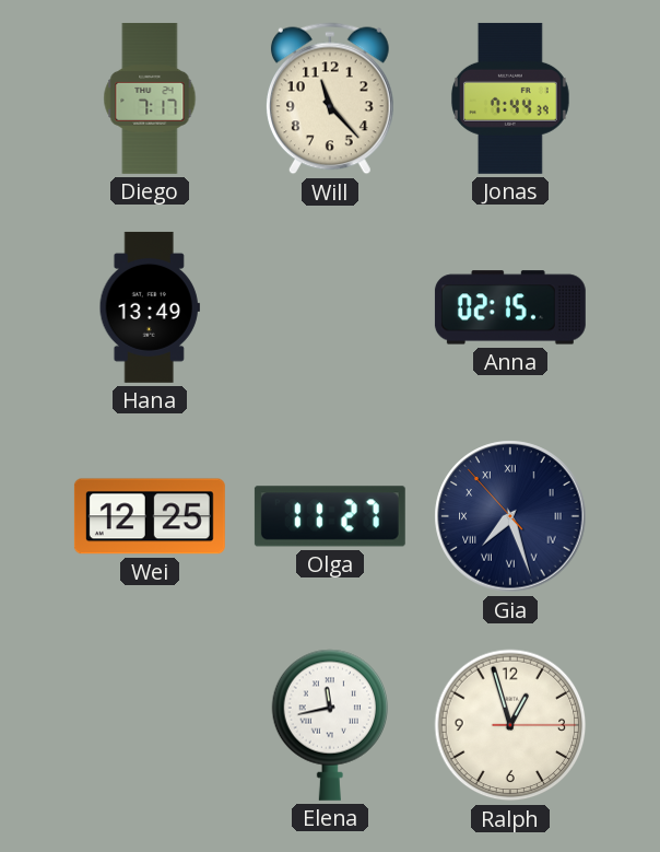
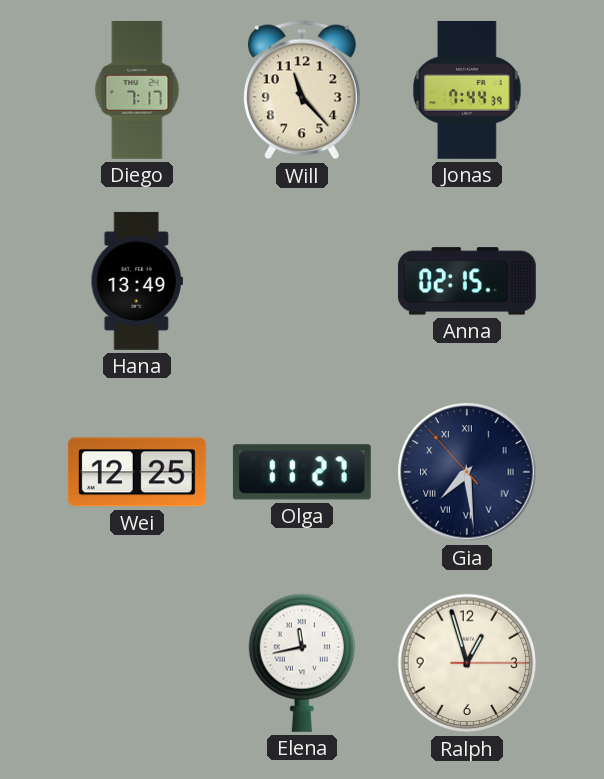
Gia: 7:26 -> 7:28
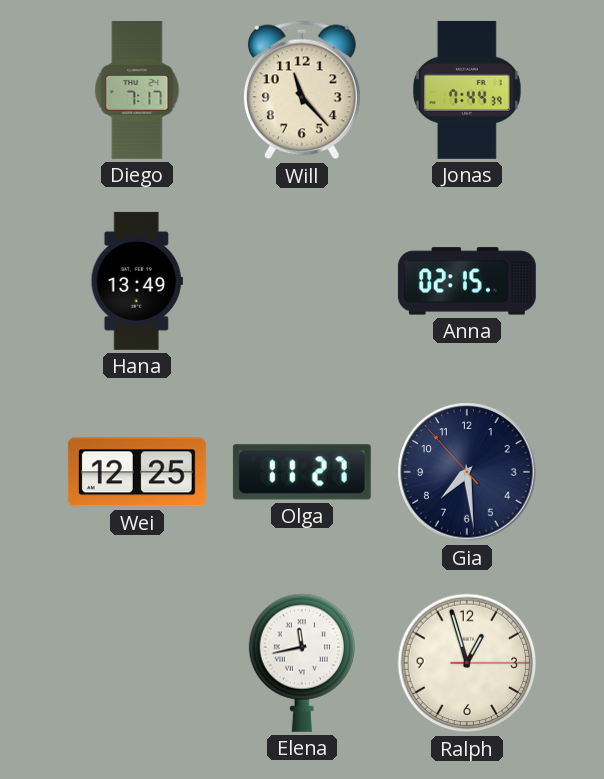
Gia numerals: Roman -> Arabic
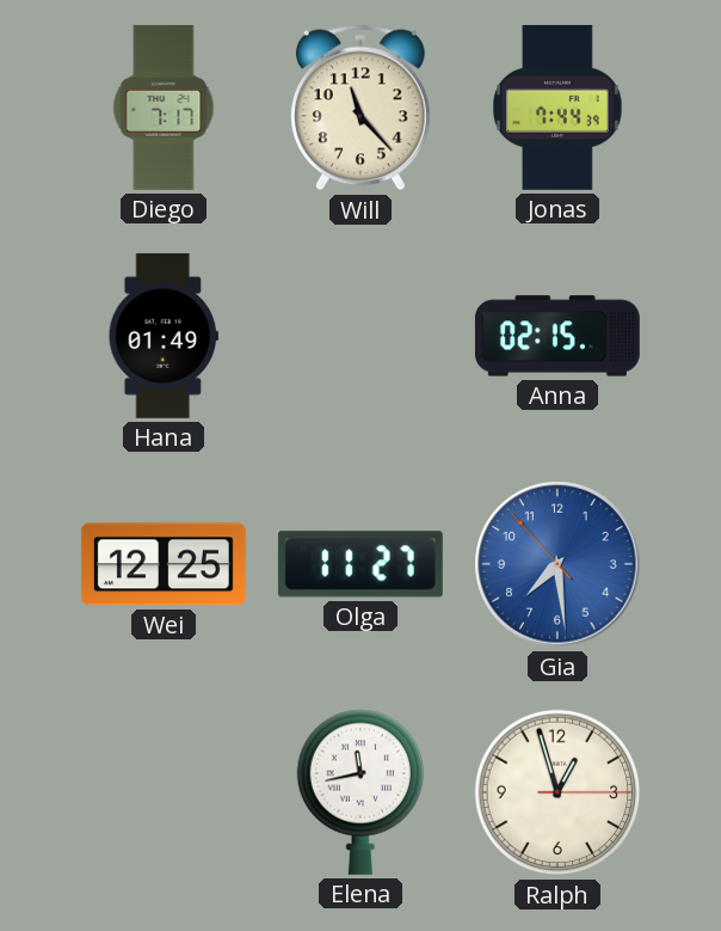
Hana: 13:49 -> 01:49
Gia dial: navy -> blue
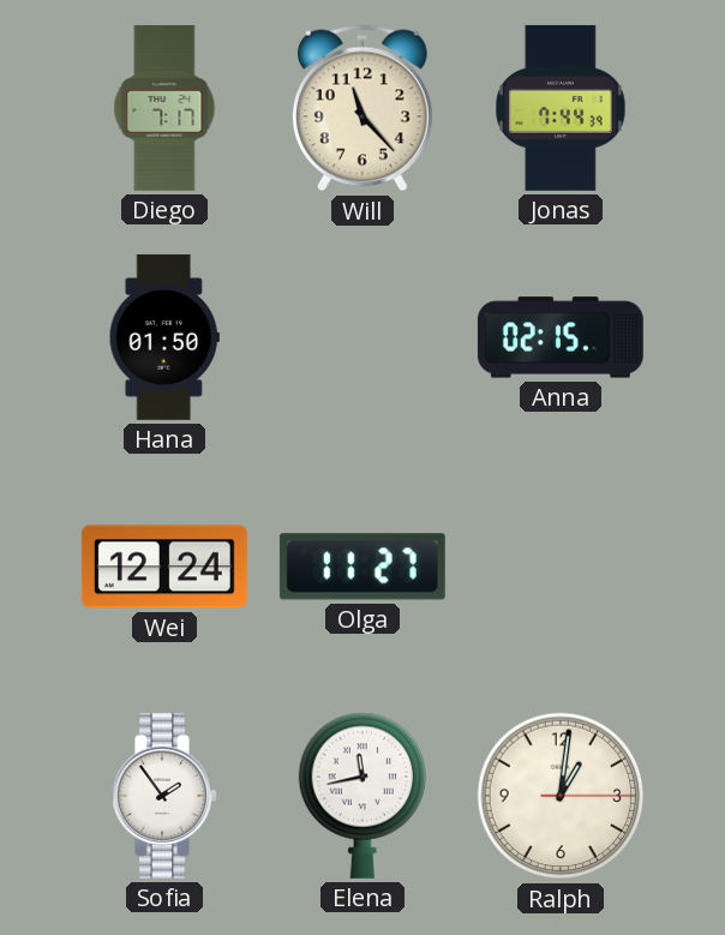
Hana: 01:49 -> 01:50
Wei: 12:25 -> 12:24
Gia: 7:28 -> none
Sofia: none -> 1:54
Ralph: 12:57 -> 1:01
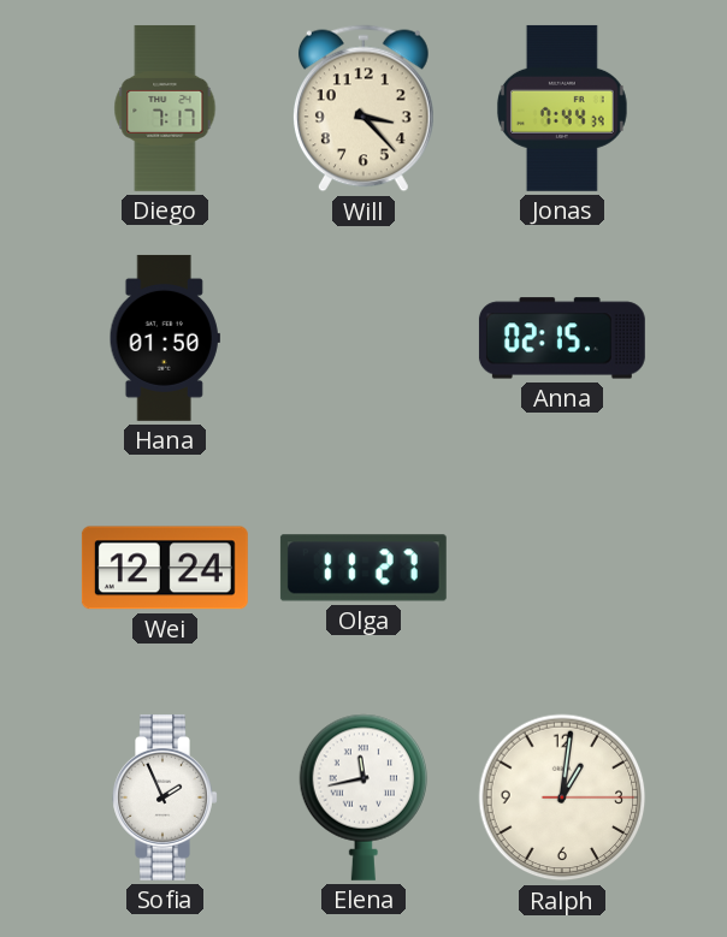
Will: 11:23 -> 3:23
Sofia: 1:54 -> 1:56
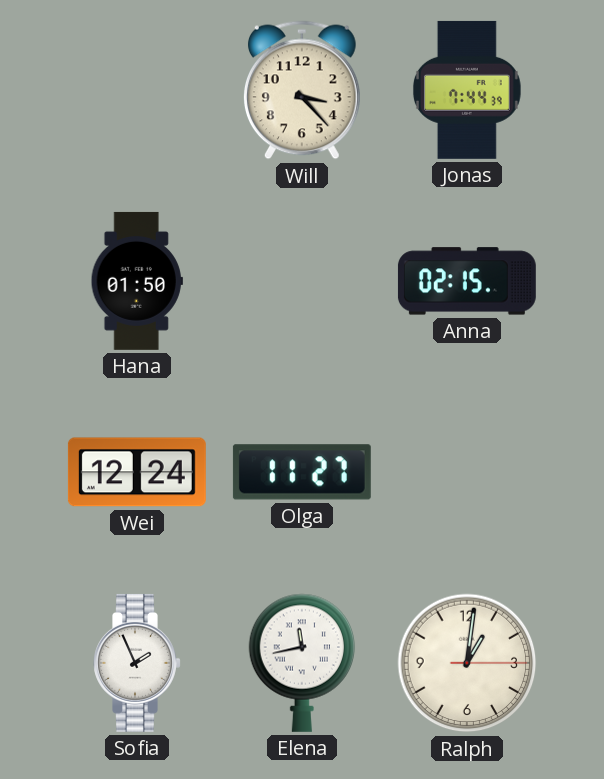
Diego: 7:17 -> none
